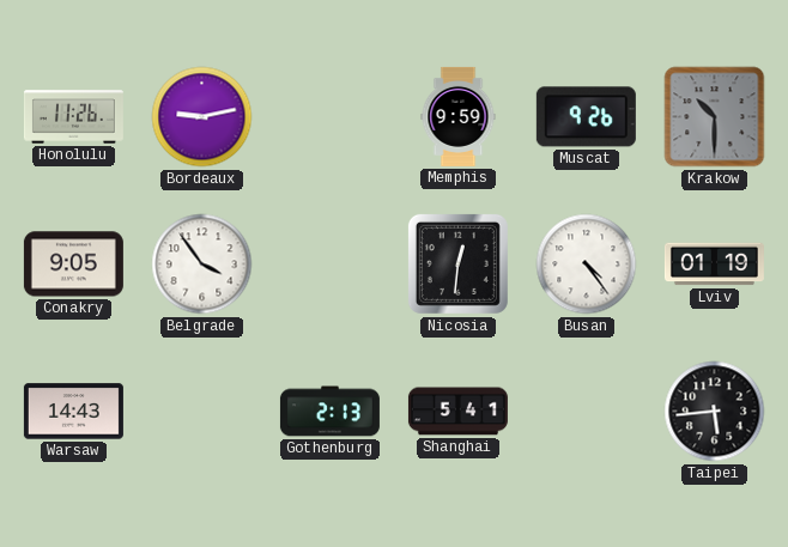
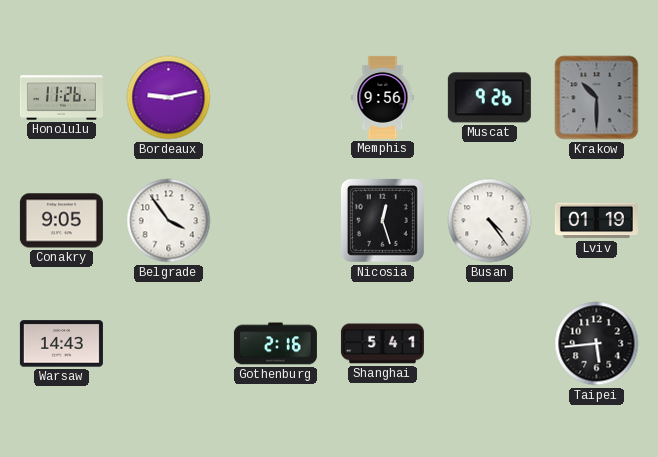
Memphis: 9:59 -> 9:56
Nicosia: 12:31 -> 12:27
Gothenburg: 2:13 -> 2:16
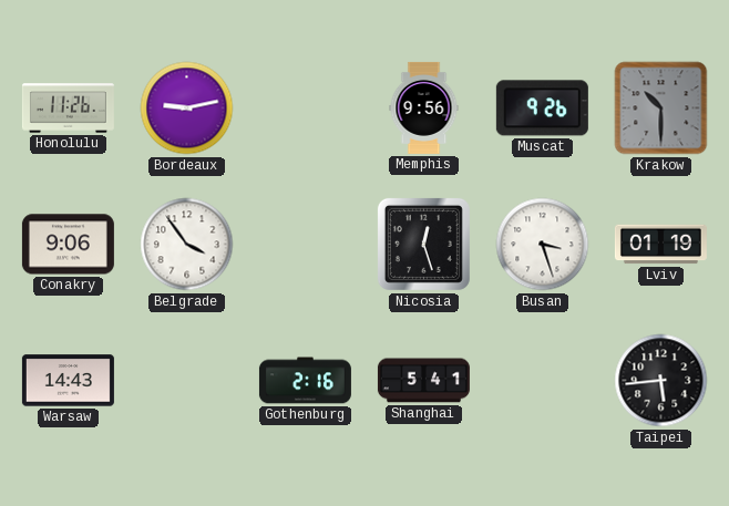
Conakry: 9:05 -> 9:06
Busan: 4:24 -> 3:27
